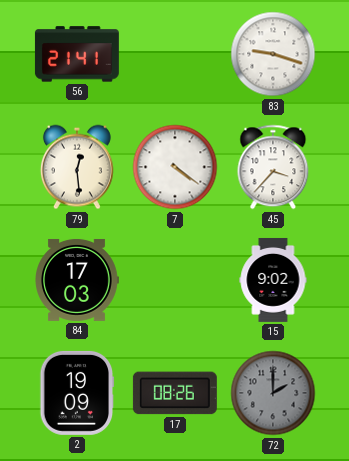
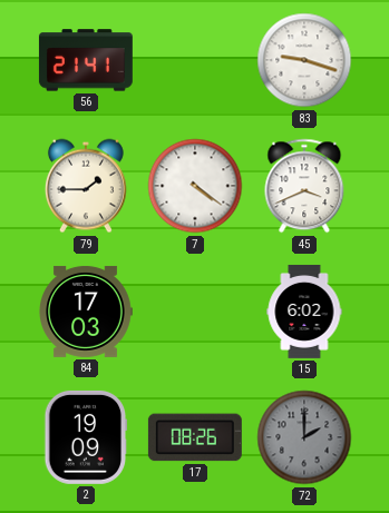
79: 12:29 -> 1:45
45: 3:37 -> 3:41
15: 9:02 -> 6:02
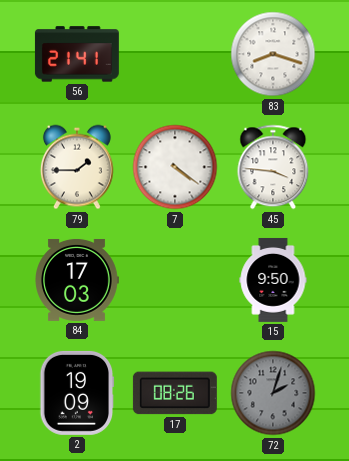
83: 9:18 -> 8:18
45: 3:41 -> 3:46
15: 6:02 -> 9:50
72: 2:00 -> 2:03
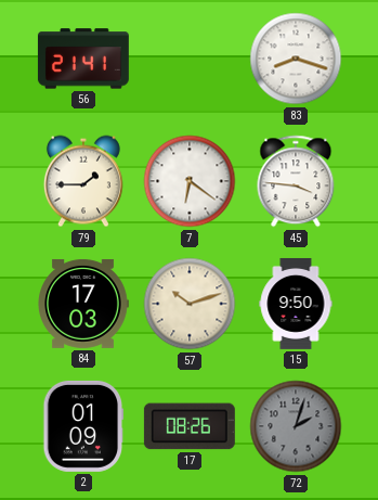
7: 4:21 -> 6:21
57: none -> 10:12
2: 19:09 -> 01:09
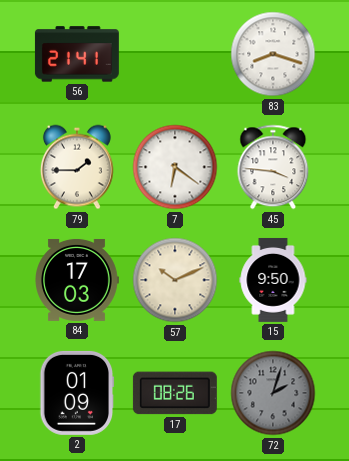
57: 10:12 -> 10:11
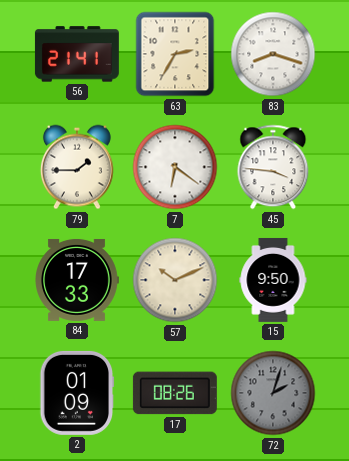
63: none -> 2:35
84: 17:03 -> 17:33
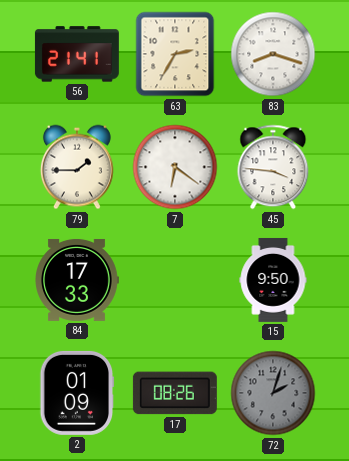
57: 10:11 -> none
